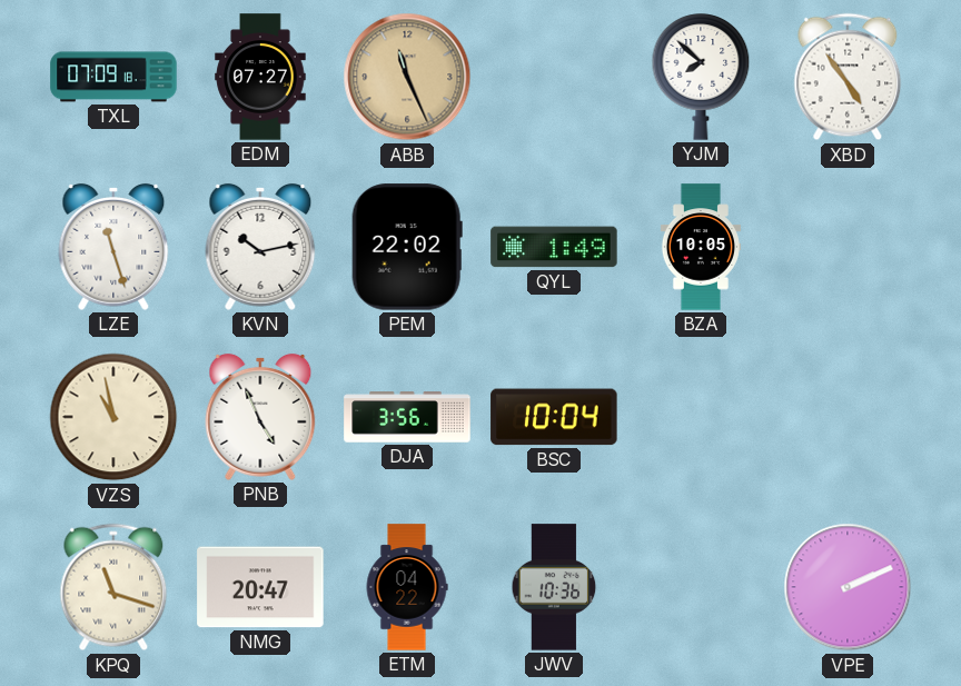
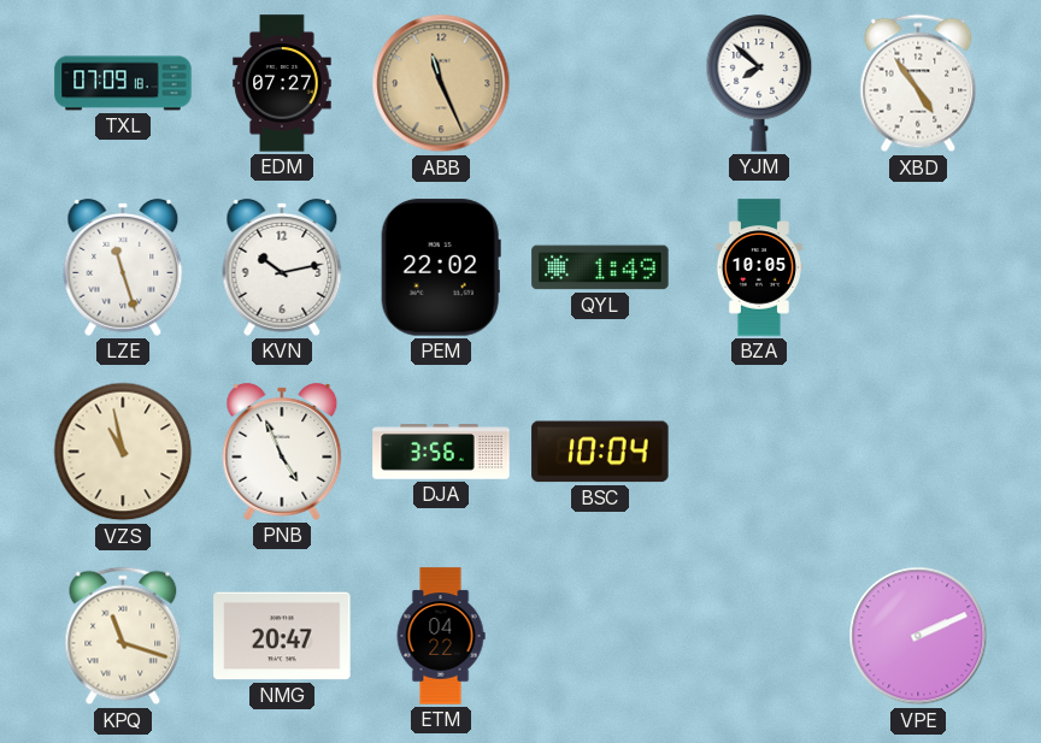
JWV: 10:36 -> none
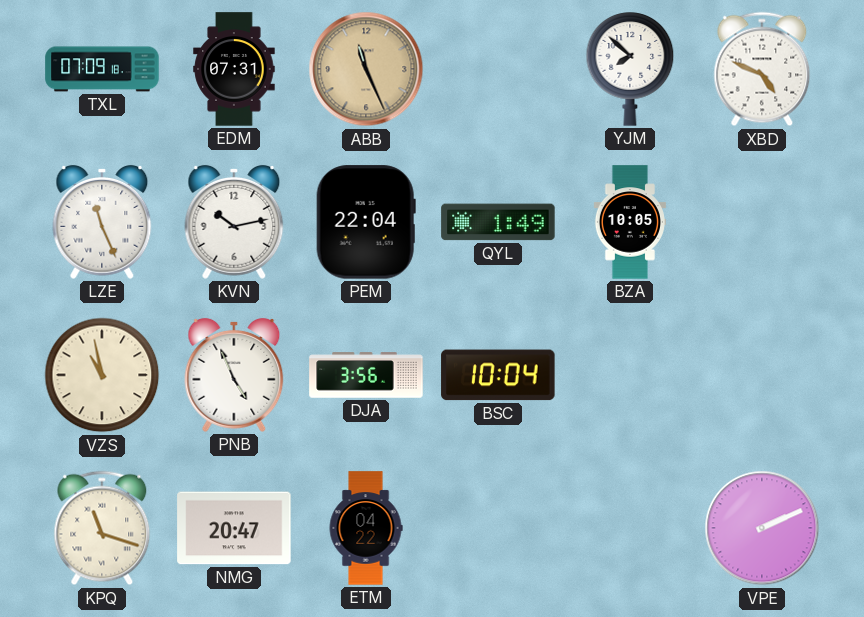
EDM: 07:27 -> 07:31
XBD: 4:54 -> 4:49
LZE: 11:27 -> 11:26
PEM: 22:02 -> 22:04
